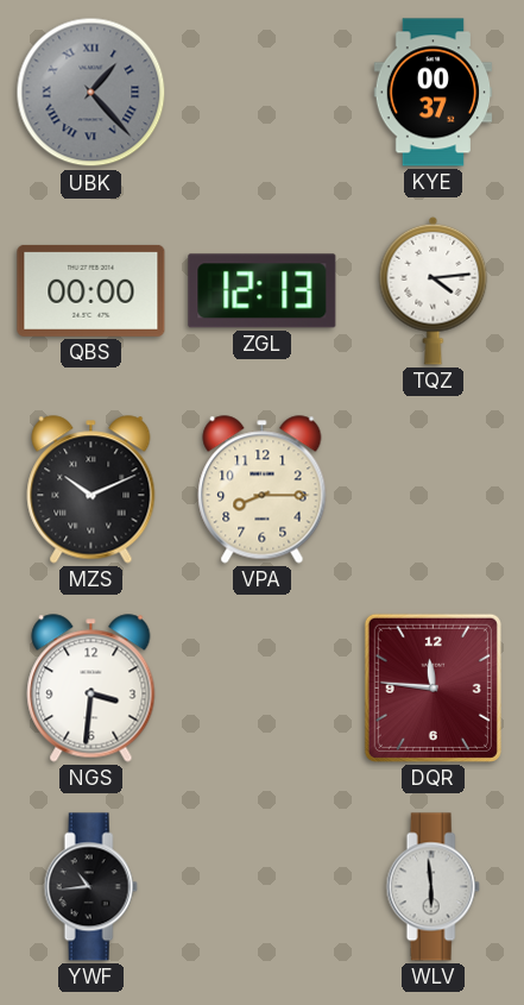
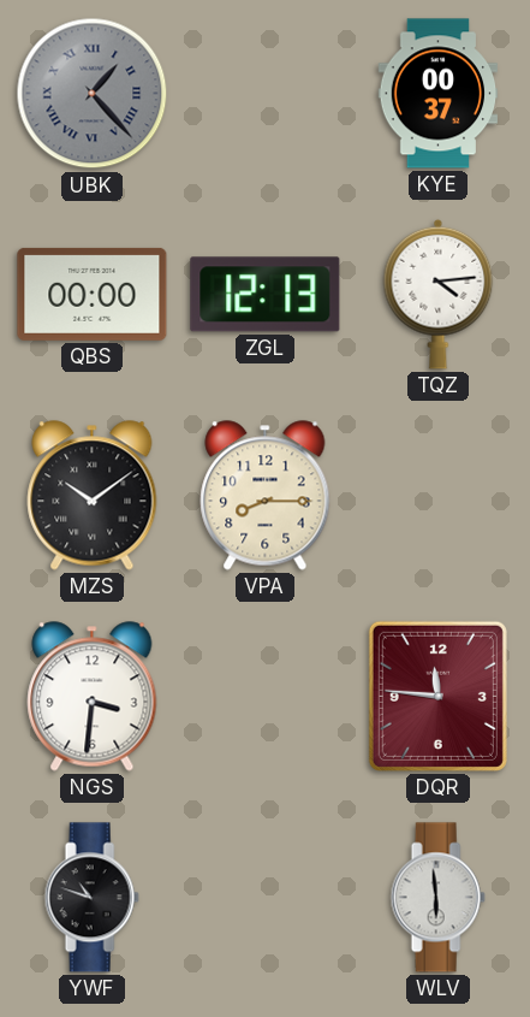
MZS: 10:11 -> 10:09
YWF: 10:44 -> 10:48
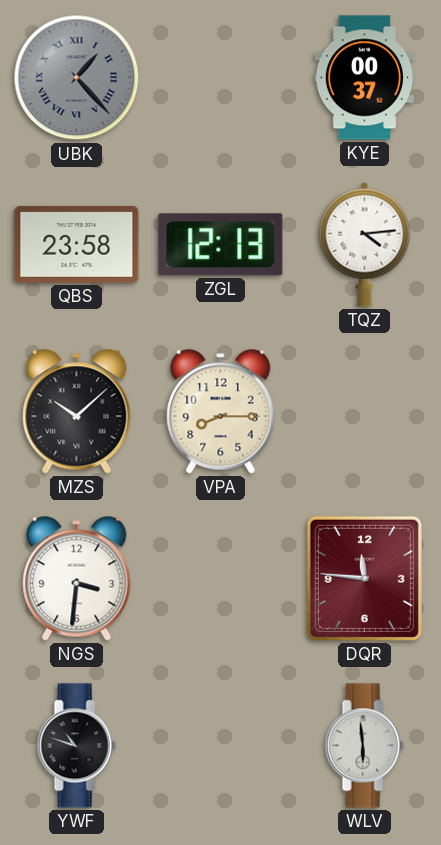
QBS: 00:00 -> 23:58
MZS: 10:09 -> 10:08
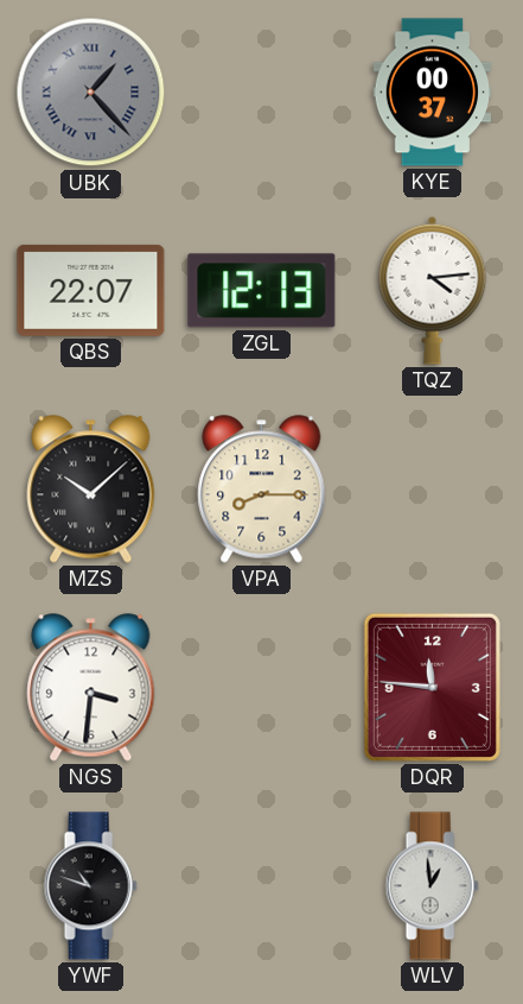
QBS: 23:58 -> 22:07
WLV: 5:59 -> 12:59
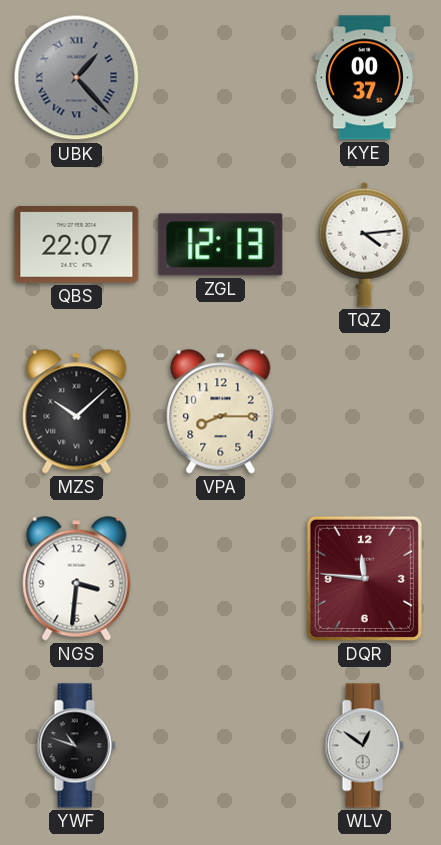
WLV: 12:59 -> 12:51
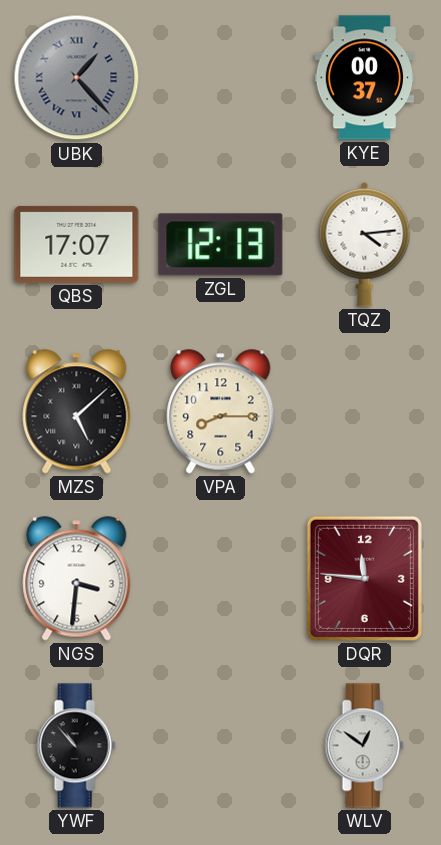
QBS: 22:07 -> 17:07
MZS: 10:08 -> 5:08
YWF: 10:48 -> 10:53
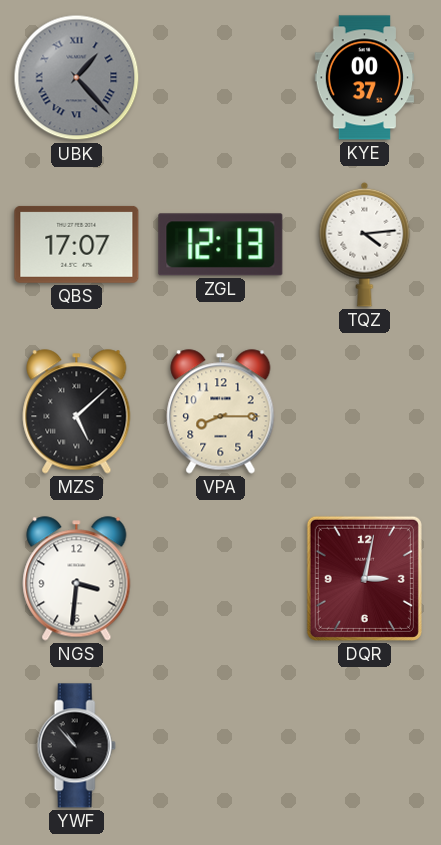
DQR: 11:46 -> 3:02
WLV: 12:51 -> none
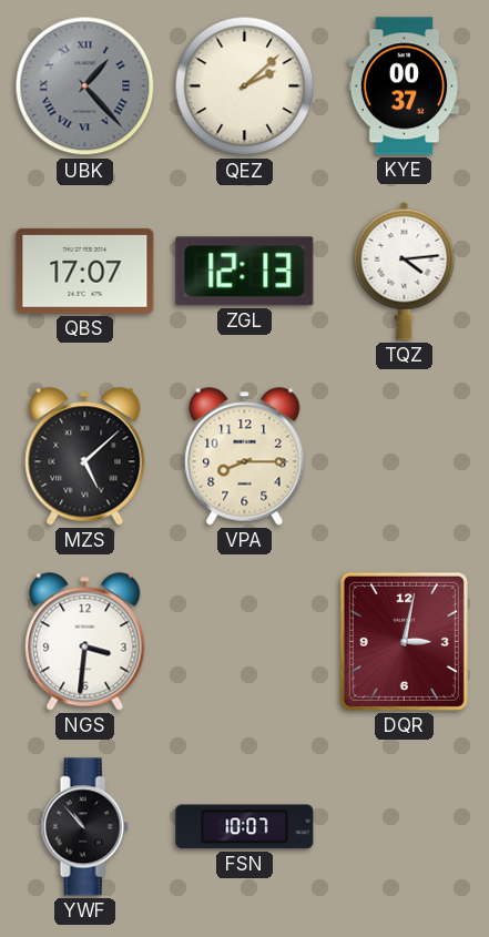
QEZ: none -> 2:08
FSN: none -> 10:07
